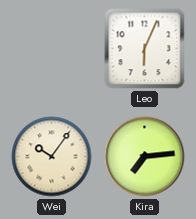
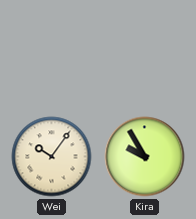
Leo: 6:04 -> none
Kira: 7:14 -> 9:55
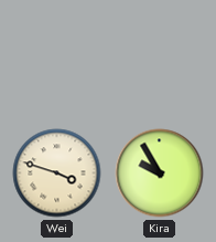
Wei: 10:06 -> 3:48
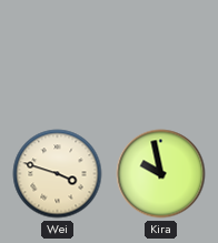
Kira: 9:55 -> 9:58
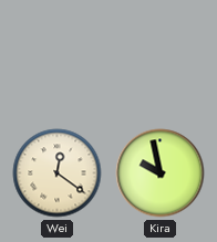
Wei: 3:48 -> 12:21
